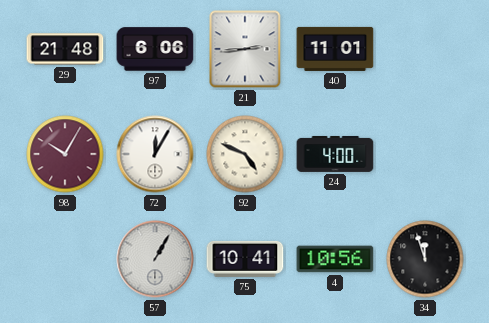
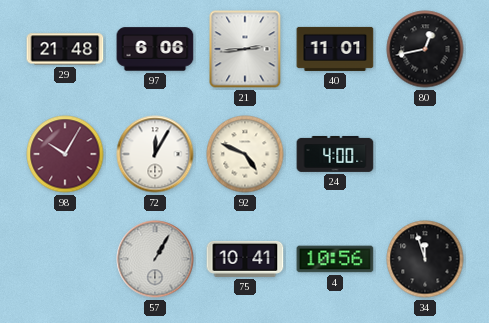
80: none -> 12:43
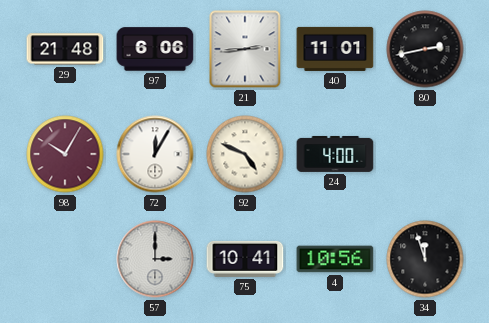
80: 12:43 -> 2:43
57: 1:05 -> 3:00
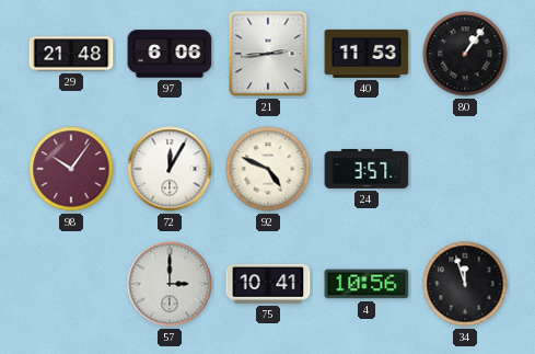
40: 11:01 -> 11:53
80: 2:43 -> 1:06
98: 10:05 -> 10:06
24: 4:00 -> 3:57
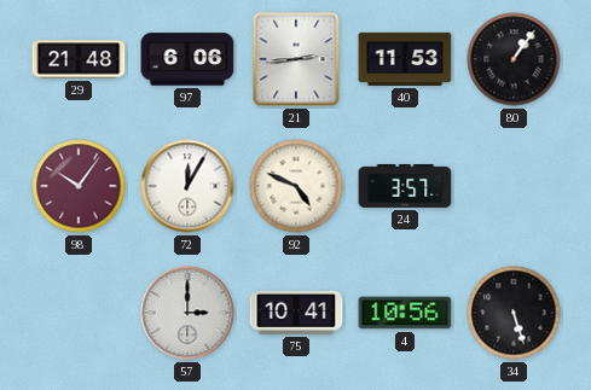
34: 11:57 -> 5:27
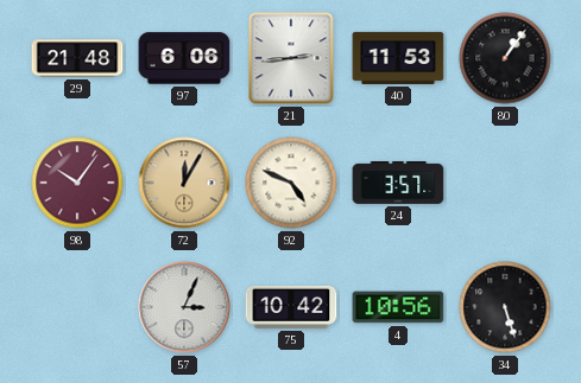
72 dial: white -> champagne
57: 3:00 -> 3:04
75: 10:41 -> 10:42
